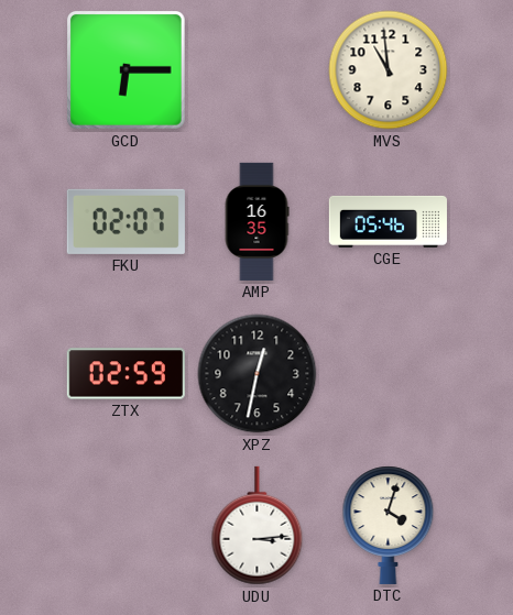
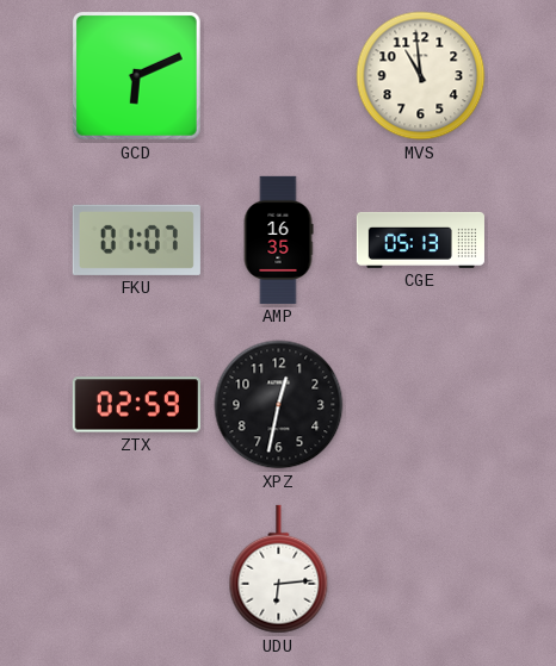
GCD: 6:15 -> 6:11
FKU: 02:07 -> 01:07
CGE: 05:46 -> 05:13
UDU: 3:14 -> 6:14
DTC: 4:03 -> none
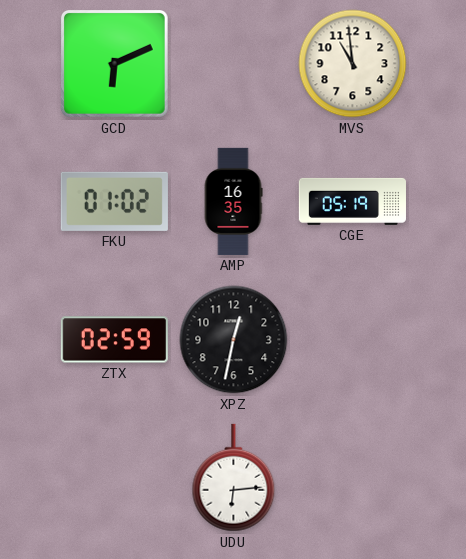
FKU: 01:07 -> 01:02
CGE: 05:13 -> 05:19
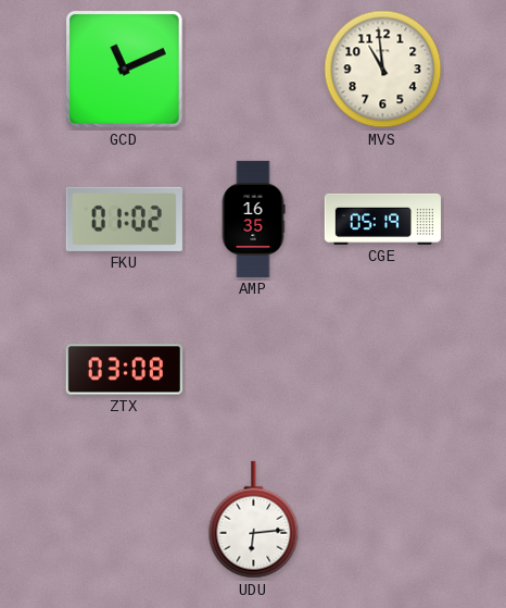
GCD: 6:11 -> 11:11
ZTX: 02:59 -> 03:08
XPZ: 12:32 -> none
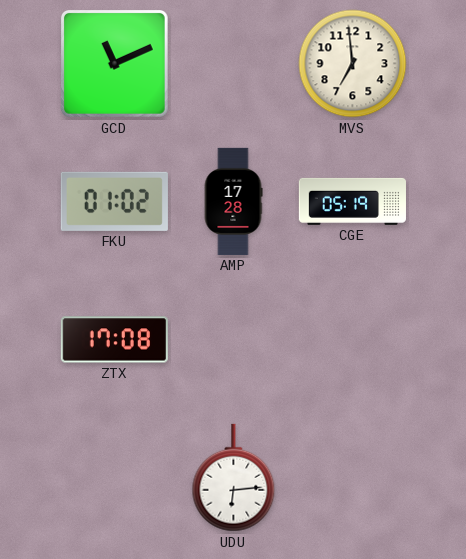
MVS: 10:59 -> 6:59
AMP: 16:35 -> 17:28
ZTX: 03:08 -> 17:08
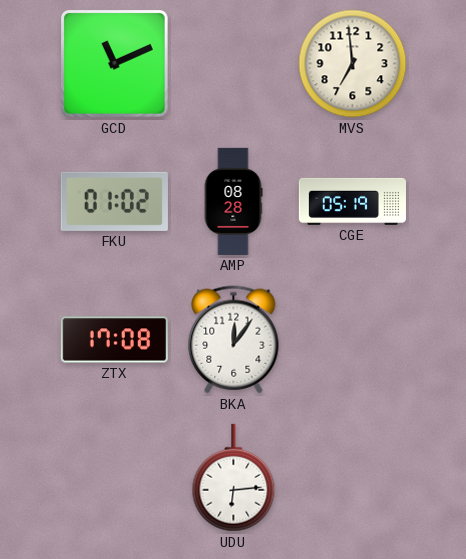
AMP: 17:28 -> 08:28
BKA: none -> 12:06
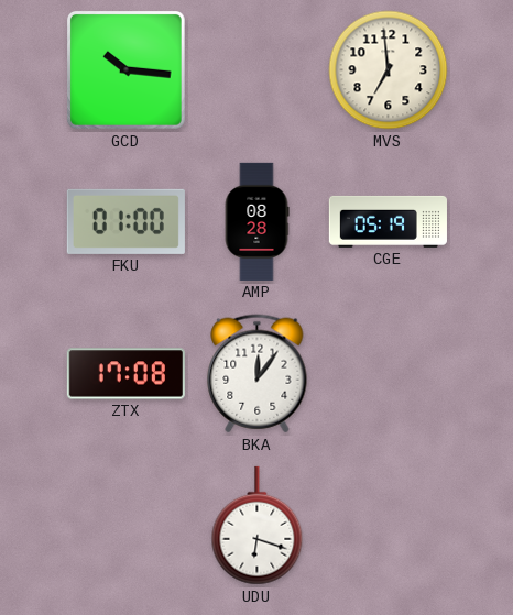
GCD: 11:11 -> 10:16
FKU: 01:02 -> 01:00
UDU: 6:14 -> 6:18
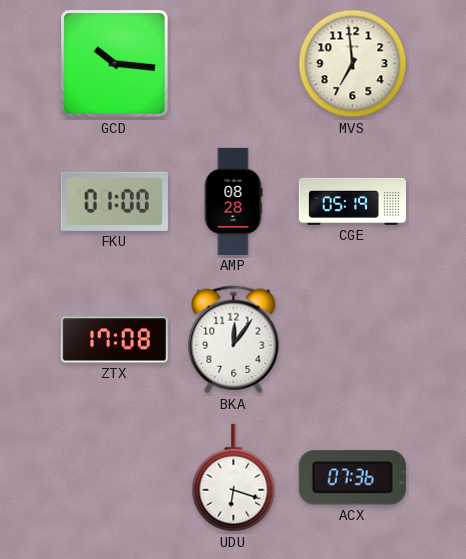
ACX: none -> 07:36
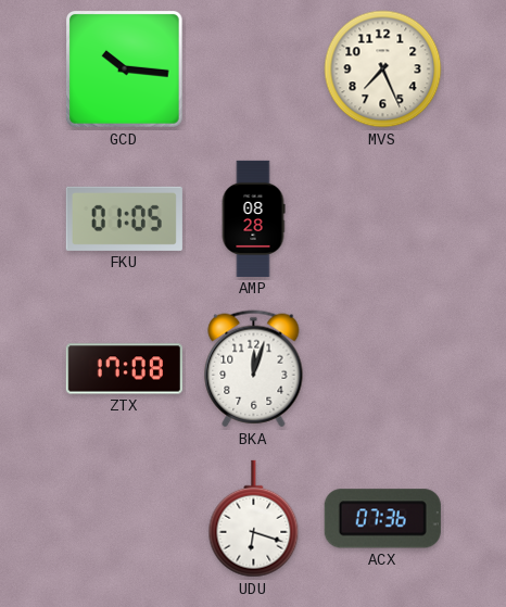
MVS: 6:59 -> 7:26
FKU: 01:00 -> 01:05
CGE: 05:19 -> none
BKA: 12:06 -> 12:03
